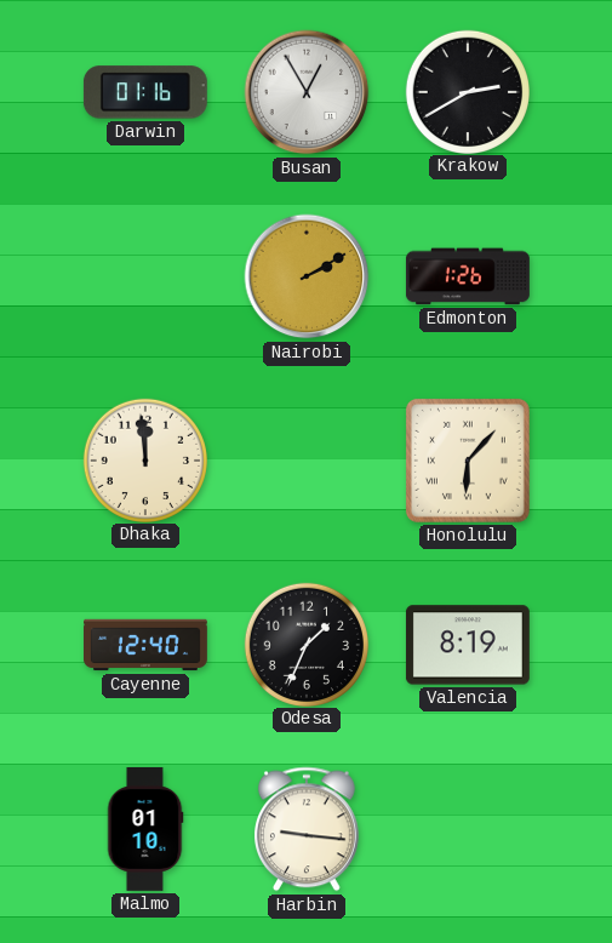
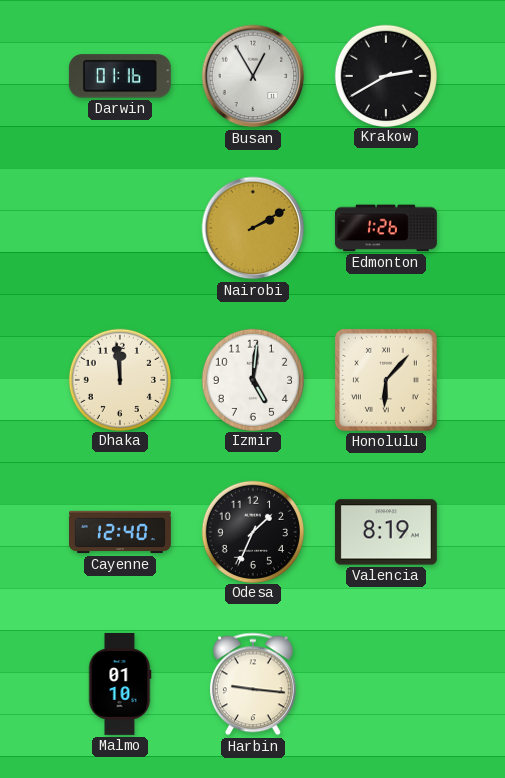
Izmir: none -> 5:01
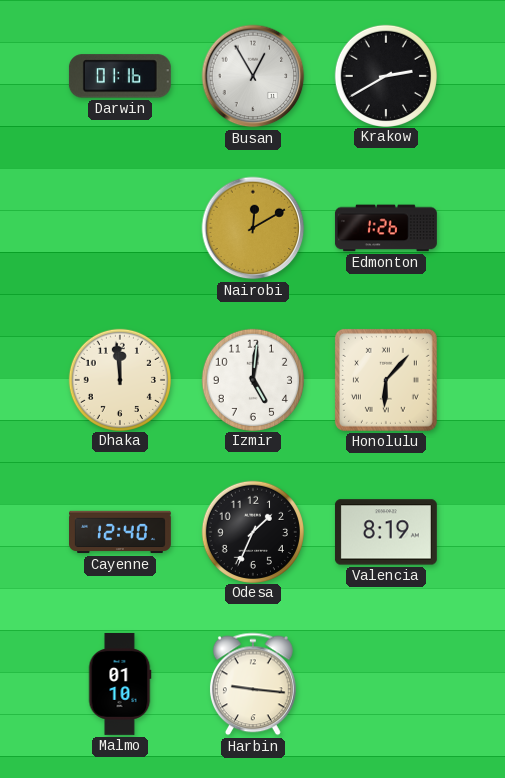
Nairobi: 2:10 -> 12:10
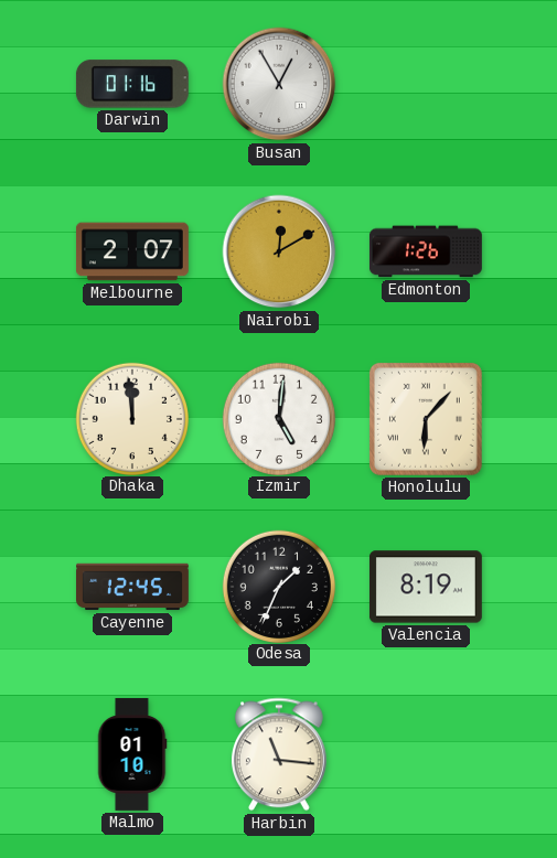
Krakow: 2:40 -> none
Melbourne: none -> 2:07
Cayenne: 12:40 -> 12:45
Harbin: 9:16 -> 11:16
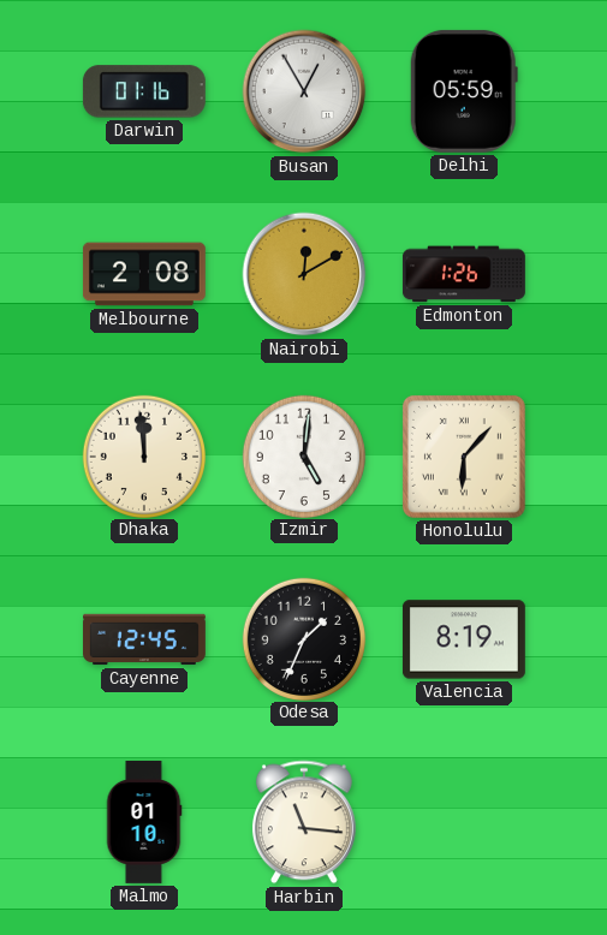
Delhi: none -> 05:59
Melbourne: 2:07 -> 2:08
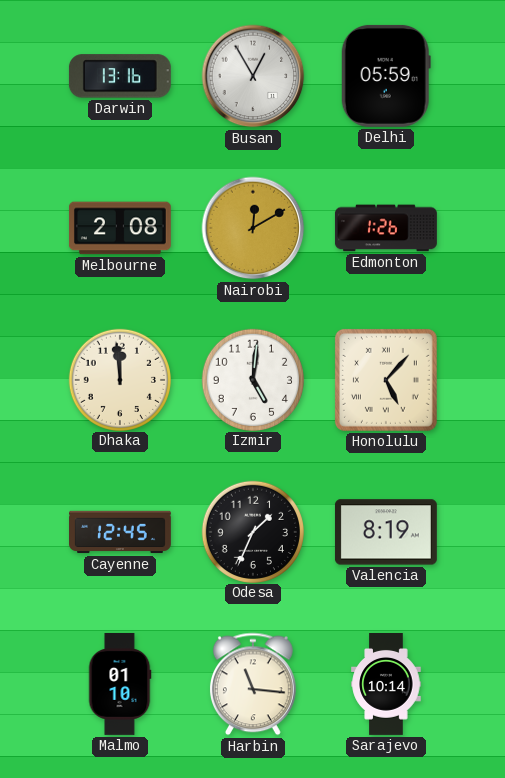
Darwin: 01:16 -> 13:16
Honolulu: 6:07 -> 5:07
Sarajevo: none -> 10:14
